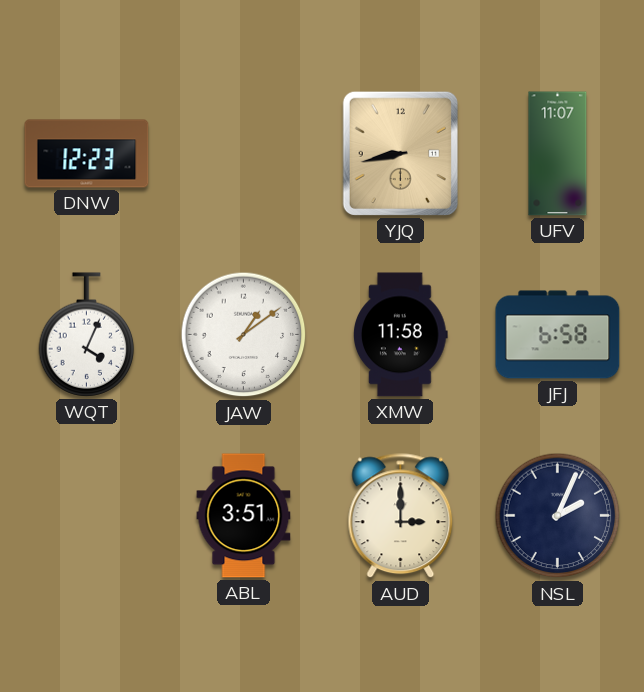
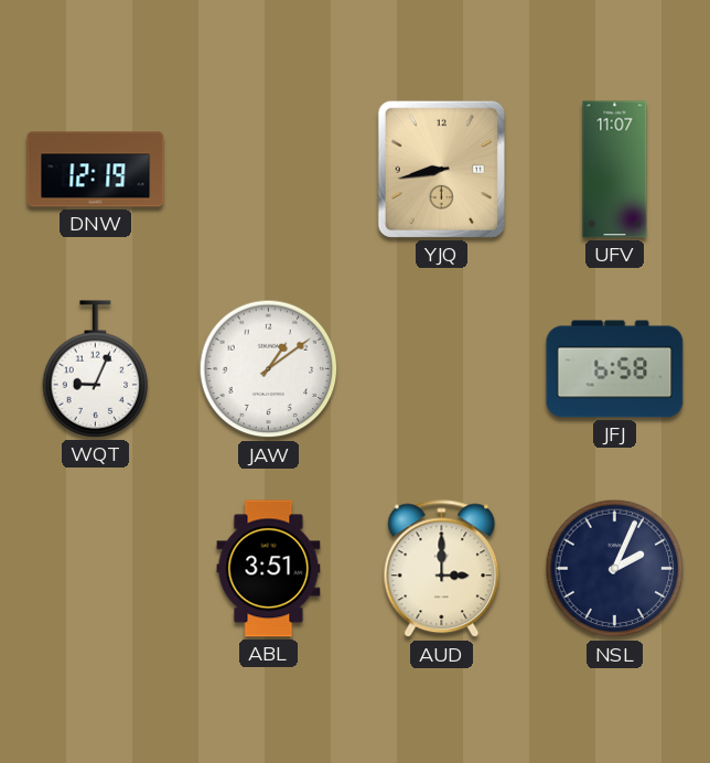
DNW: 12:23 -> 12:19
WQT: 4:04 -> 9:04
XMW: 11:58 -> none
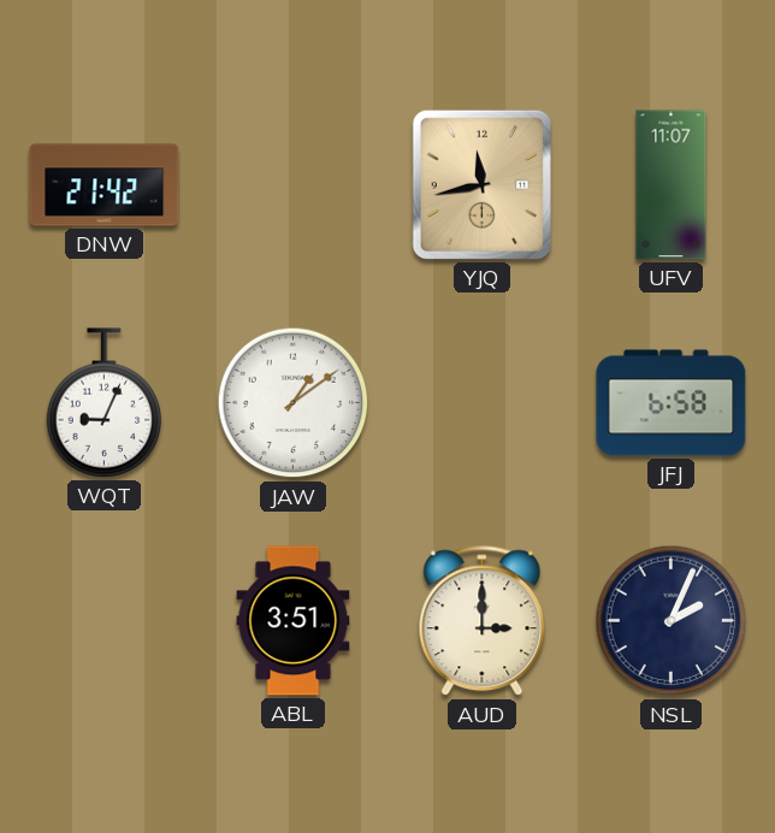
DNW: 12:19 -> 21:42
YJQ: 8:43 -> 11:43
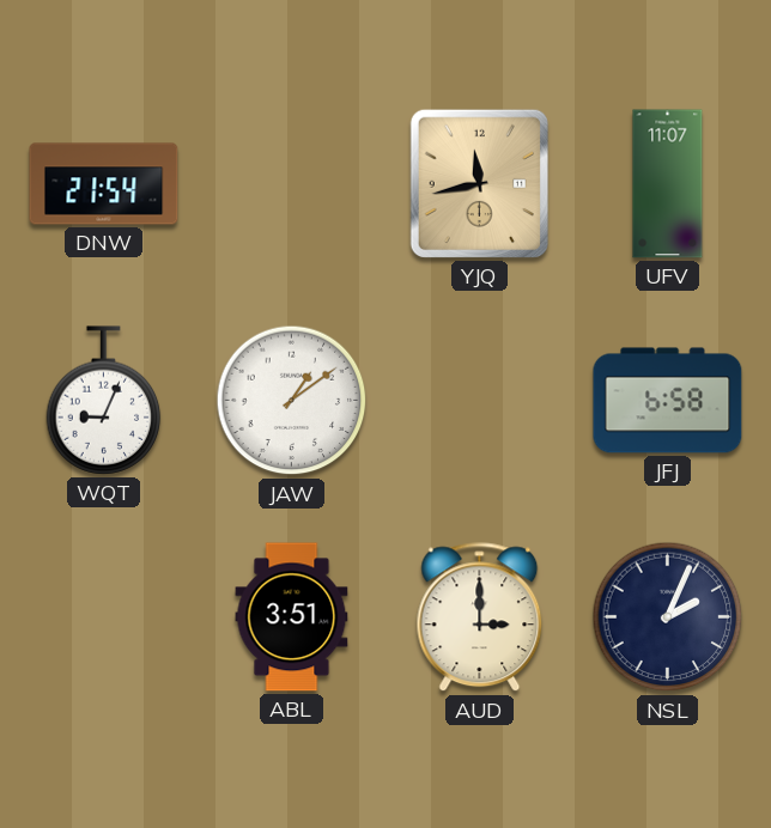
DNW: 21:42 -> 21:54
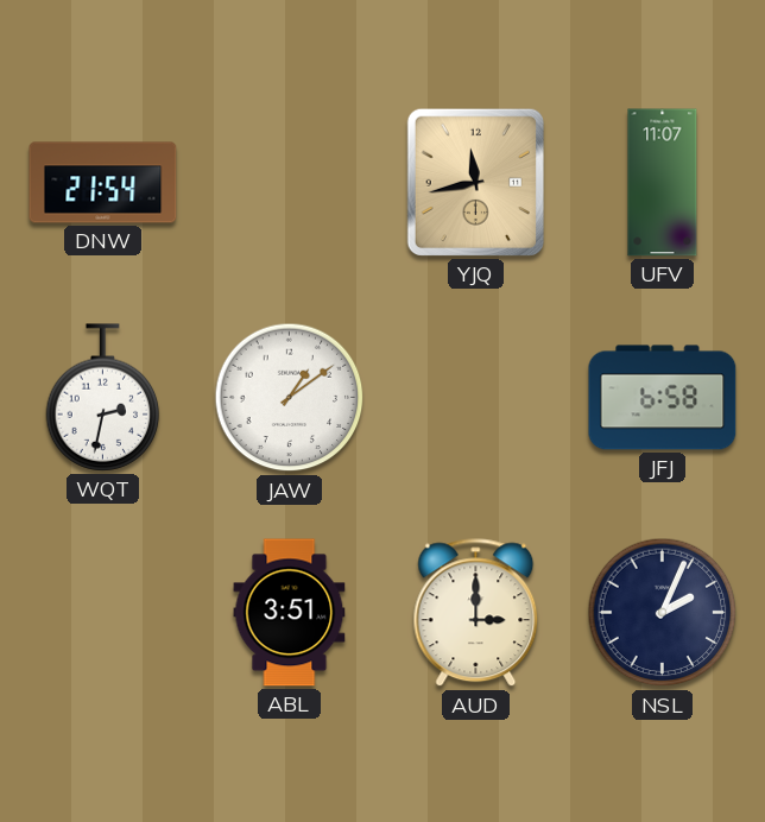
WQT: 9:04 -> 2:32
